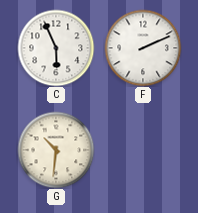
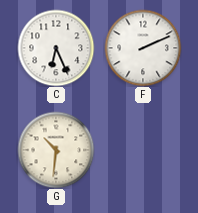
C: 5:56 -> 6:26
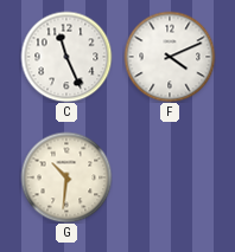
C: 6:26 -> 11:26
F: 2:11 -> 4:11
